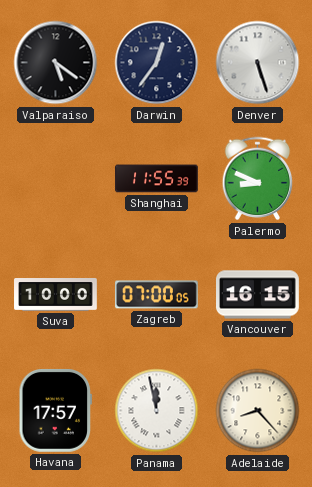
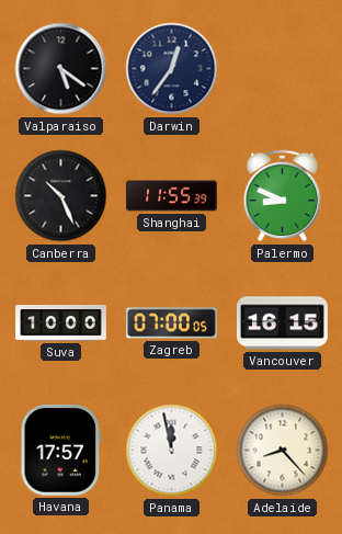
Denver: 5:27 -> none
Canberra: none -> 10:26
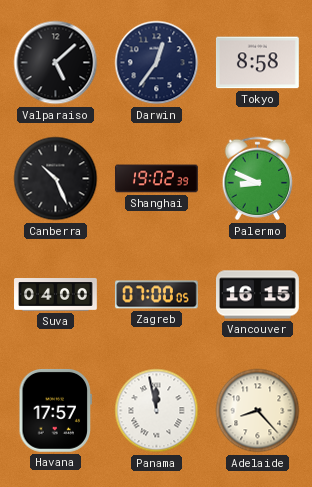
Valparaiso: 5:21 -> 5:08
Tokyo: none -> 8:58
Shanghai: 11:55 -> 19:02
Suva: 10:00 -> 04:00
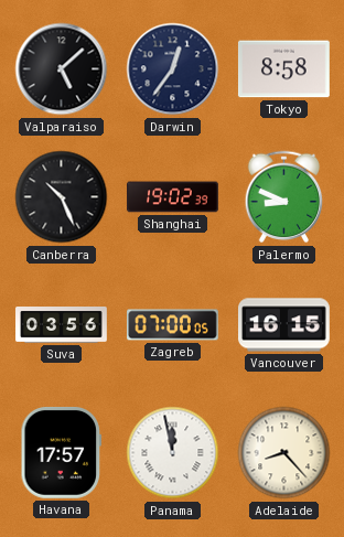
Suva: 04:00 -> 03:56
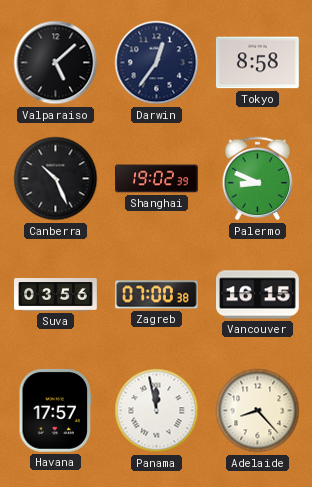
Zagreb: 07:00:05 -> 07:00:38
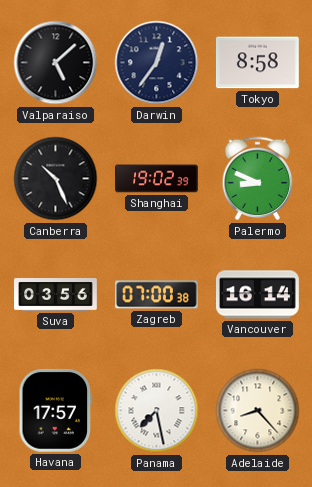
Vancouver: 16:15 -> 16:14
Panama: 11:58 -> 7:28
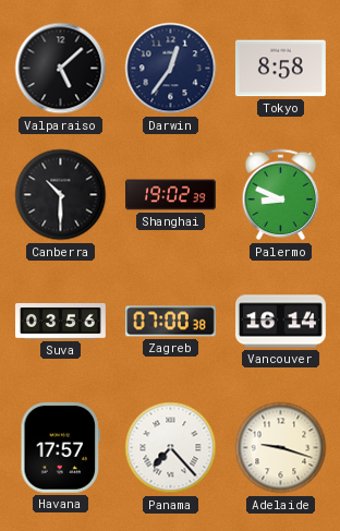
Canberra: 10:26 -> 10:30
Panama: 7:28 -> 7:23
Adelaide: 8:23 -> 9:18
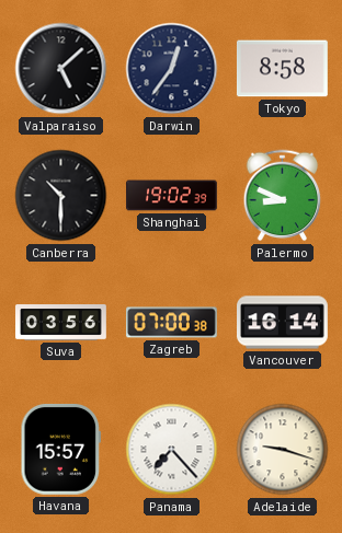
Havana: 17:57 -> 15:57
